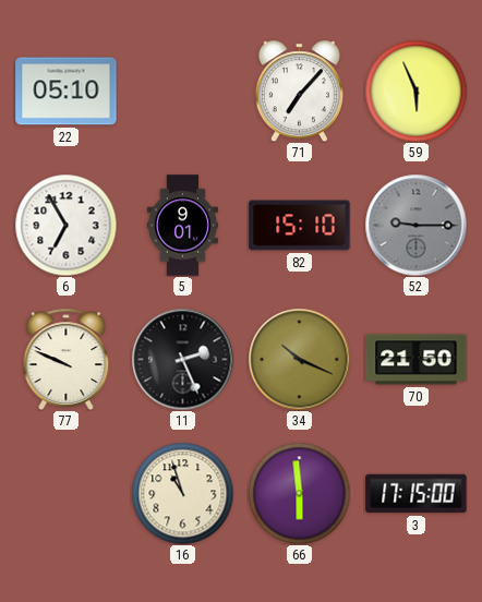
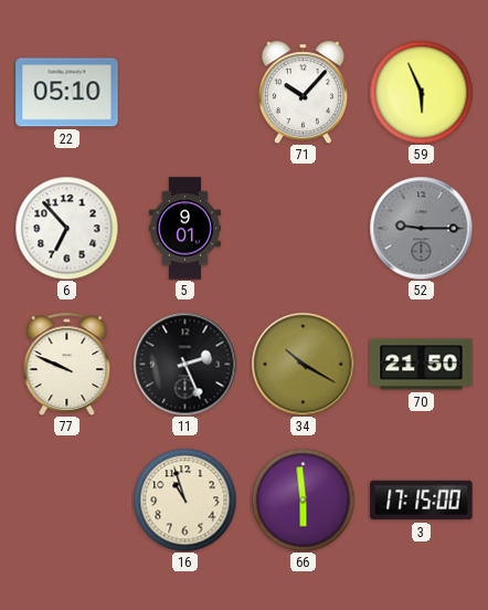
71: 7:07 -> 10:07
6: 6:55 -> 6:53
82: 15:10 -> none
34: 10:19 -> 10:20
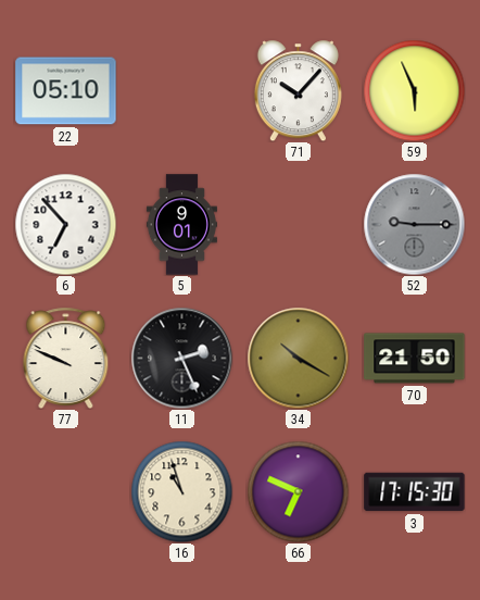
66: 5:59 -> 6:49
3: 17:15:00 -> 17:15:30
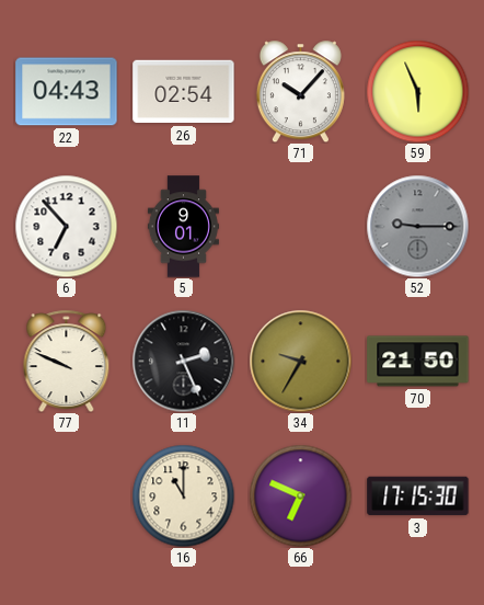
22: 05:10 -> 04:43
26: none -> 02:54
34: 10:20 -> 9:35
16: 10:57 -> 11:00
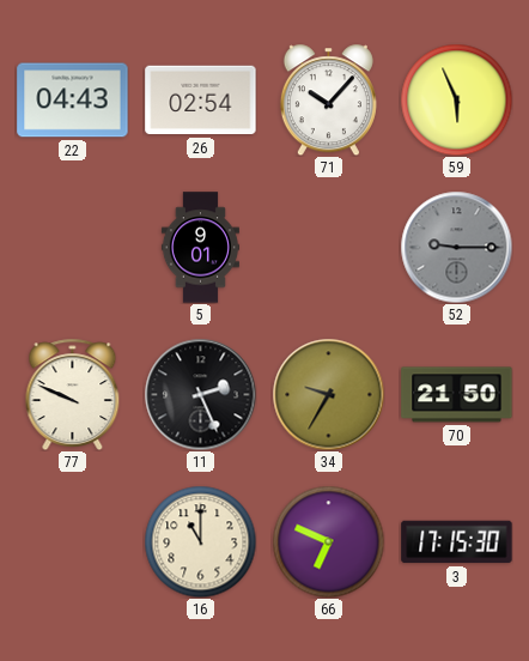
6: 6:53 -> none
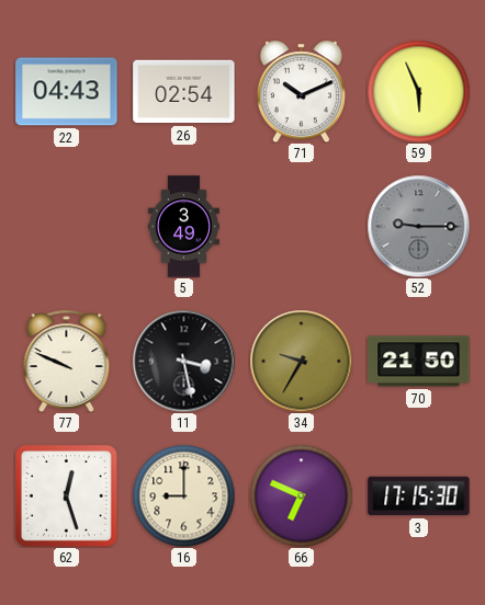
71: 10:07 -> 10:11
5: 9:01 -> 3:49
11: 2:26 -> 3:28
62: none -> 12:27
16: 11:00 -> 9:00
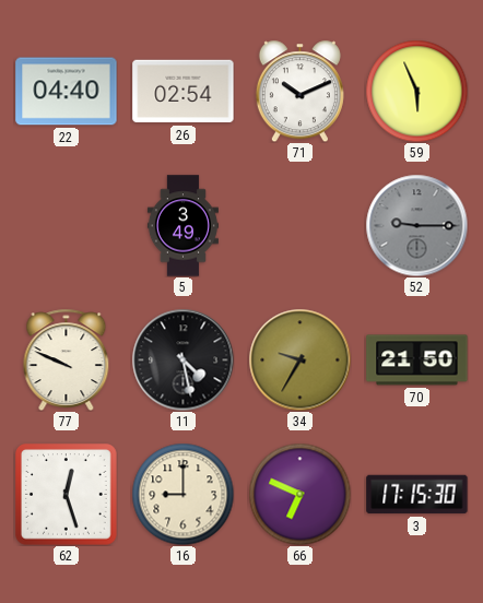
22: 04:43 -> 04:40
11: 3:28 -> 4:28
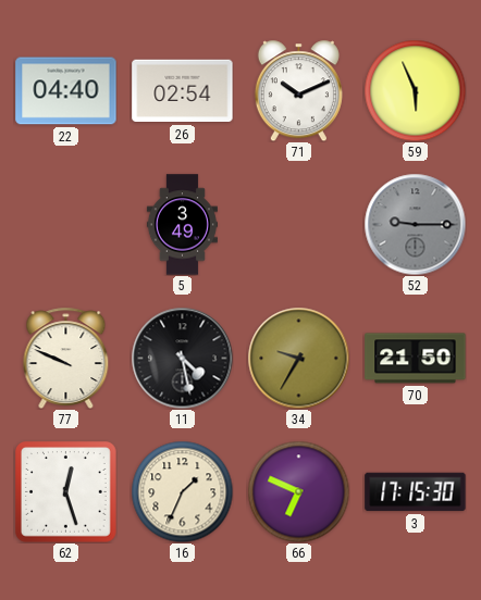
16: 9:00 -> 1:34
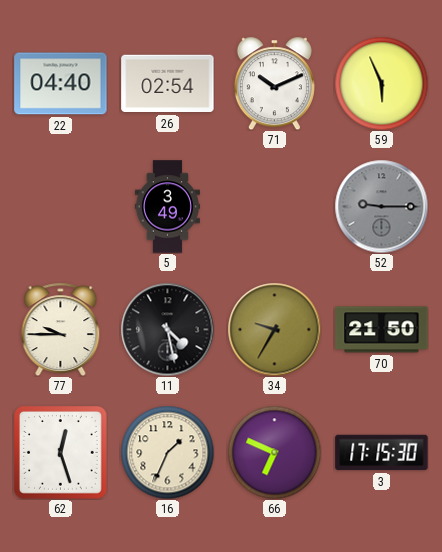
77: 9:49 -> 9:45
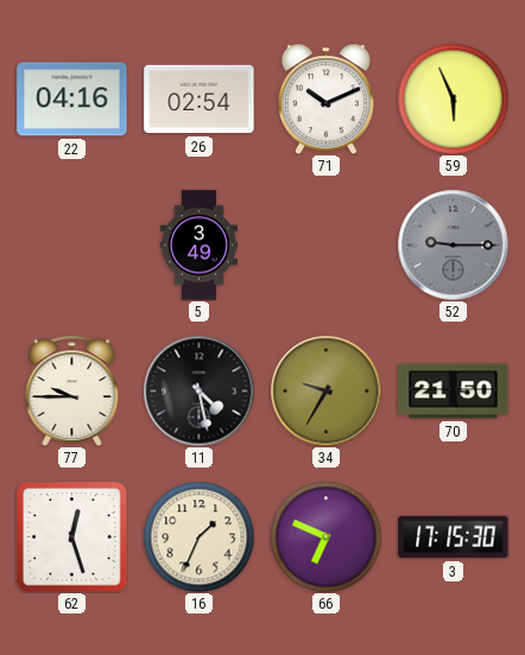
22: 04:40 -> 04:16
